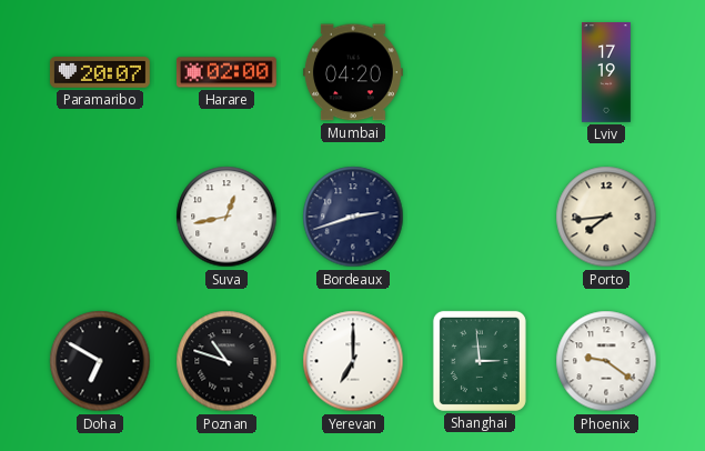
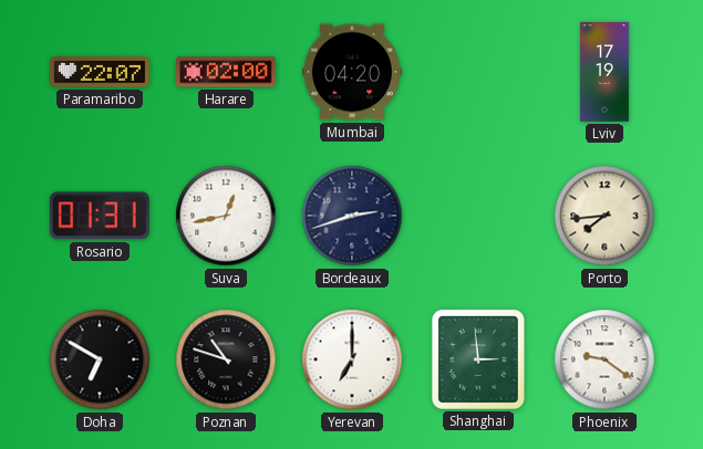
Paramaribo: 20:07 -> 22:07
Rosario: none -> 01:31
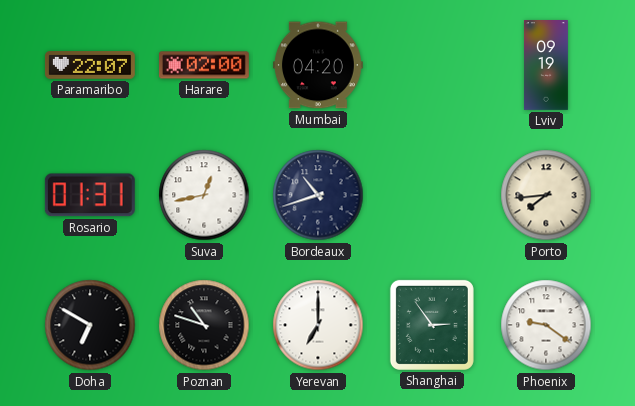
Lviv: 17:19 -> 09:19
Bordeaux: 2:42 -> 10:42
Shanghai: 2:59 -> 2:54
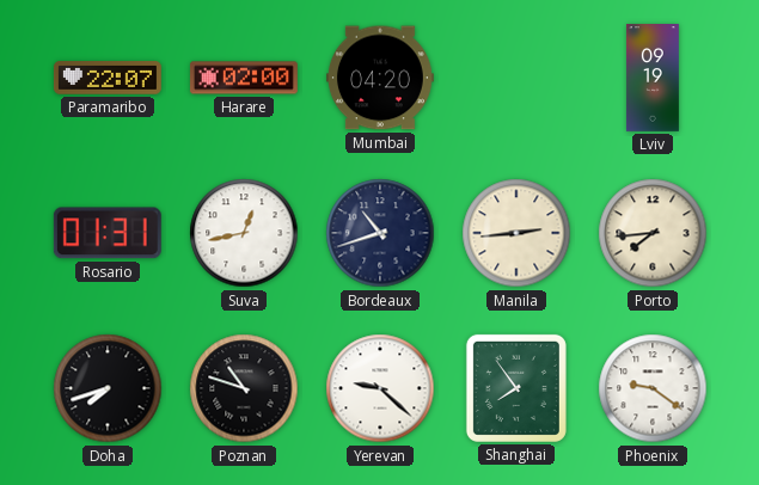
Manila: none -> 2:44
Doha: 6:50 -> 7:42
Yerevan: 7:00 -> 9:22
Shanghai: 2:54 -> 7:54
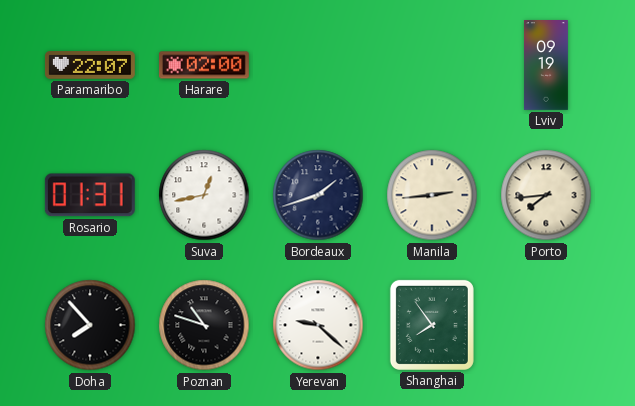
Mumbai: 04:20 -> none
Bordeaux: 10:42 -> 1:42
Doha: 7:42 -> 7:53
Phoenix: 9:21 -> none
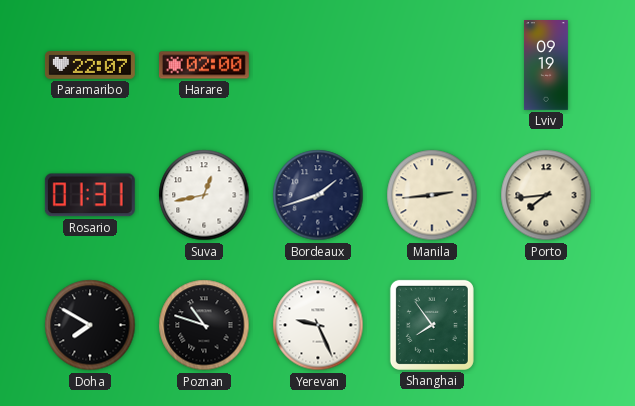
Doha: 7:53 -> 7:50
Yerevan: 9:22 -> 9:26
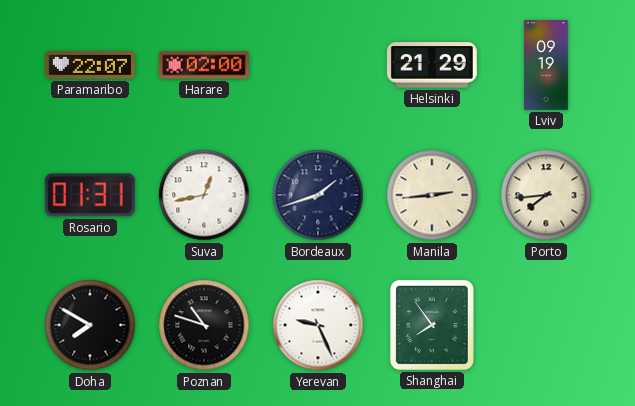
Helsinki: none -> 21:29
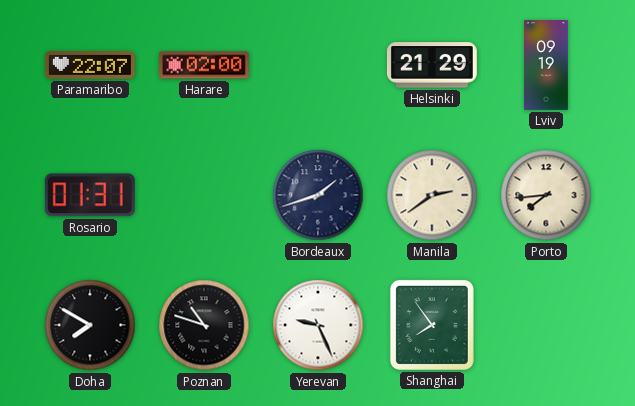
Suva: 12:43 -> none
Manila: 2:44 -> 2:39
